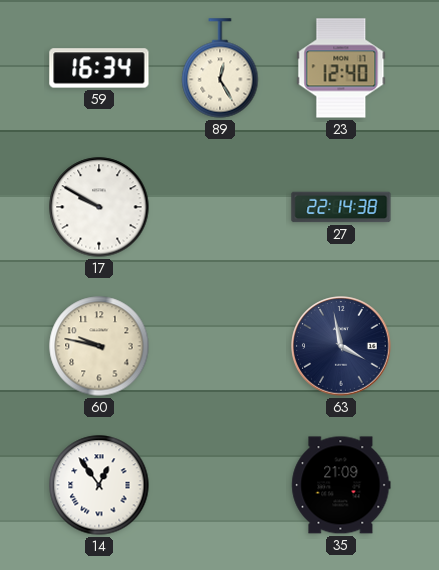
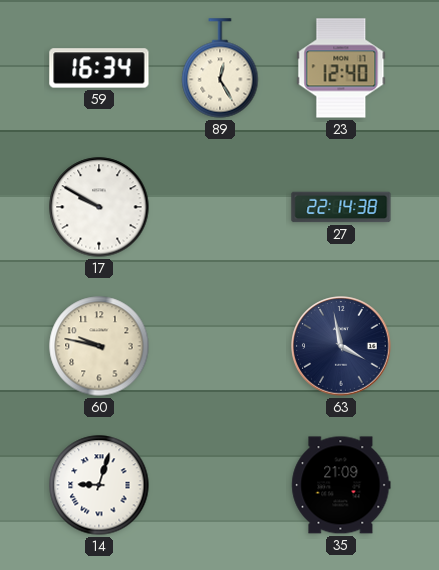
14: 12:54 -> 9:03
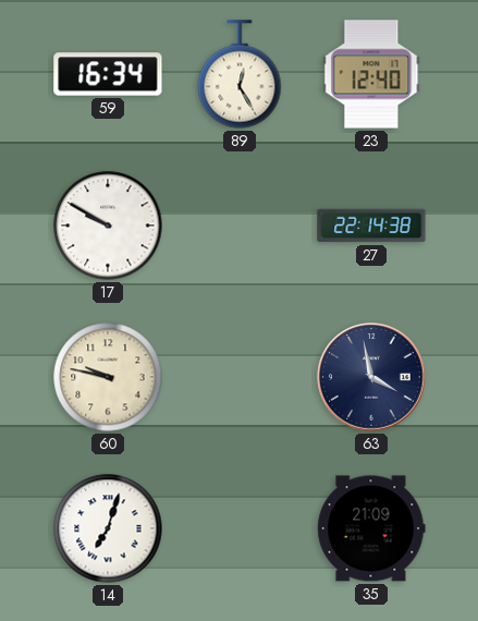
14: 9:03 -> 7:03
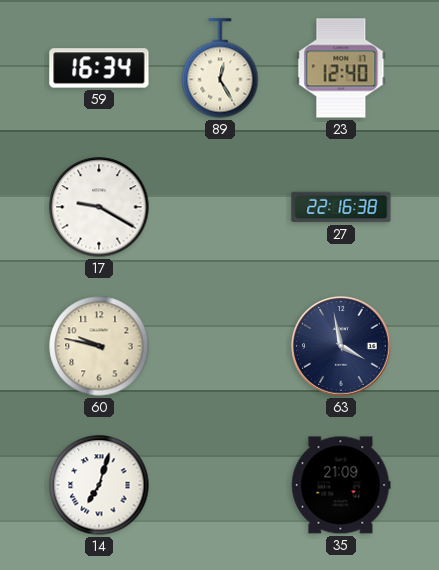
17: 9:50 -> 9:20
27: 22:14 -> 22:16
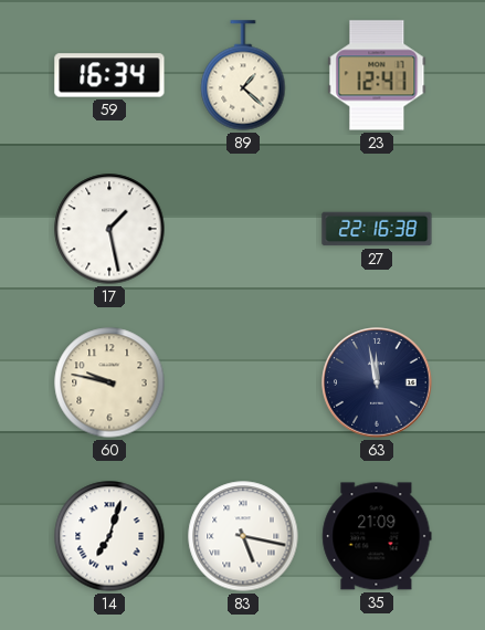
89: 12:25 -> 1:22
23: 12:40 -> 12:41
17: 9:20 -> 1:28
63: 3:58 -> 11:58
83: none -> 5:17
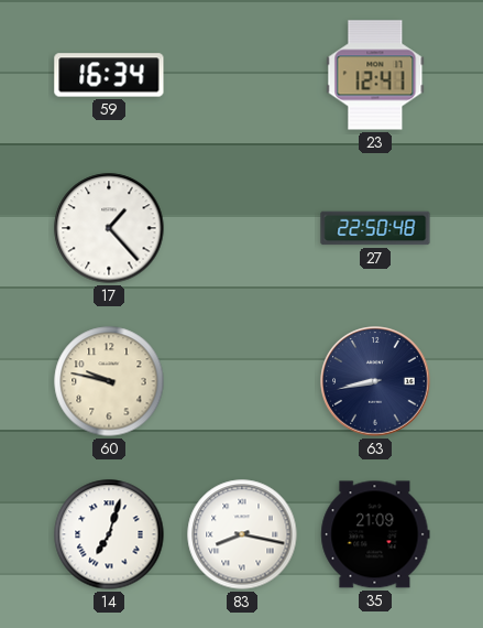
89: 1:22 -> none
17: 1:28 -> 1:23
27: 22:16 -> 22:50
63: 11:58 -> 8:43
83: 5:17 -> 8:17
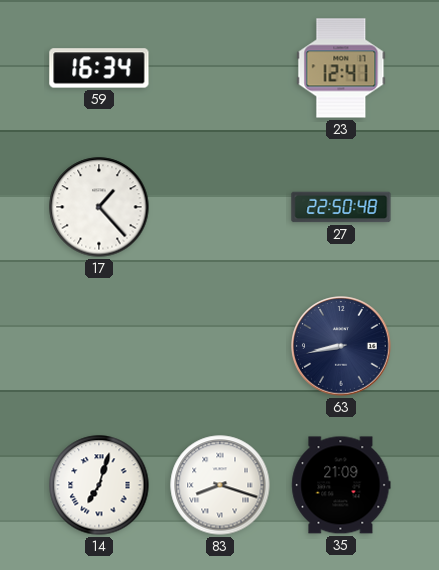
60: 9:47 -> none
83: 8:17 -> 8:18
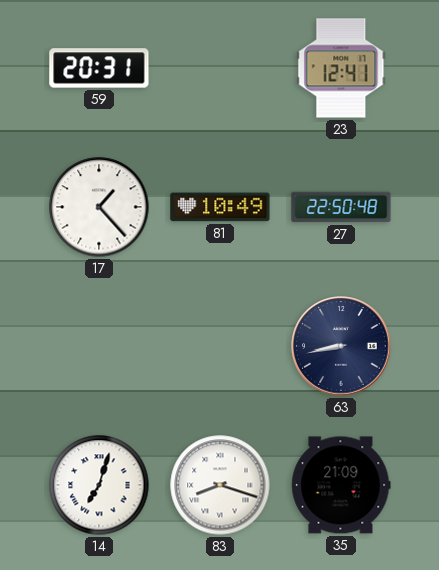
59: 16:34 -> 20:31
81: none -> 10:49
